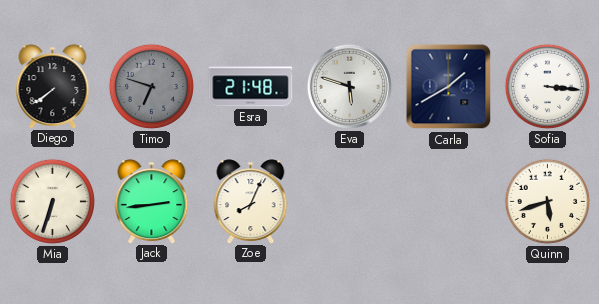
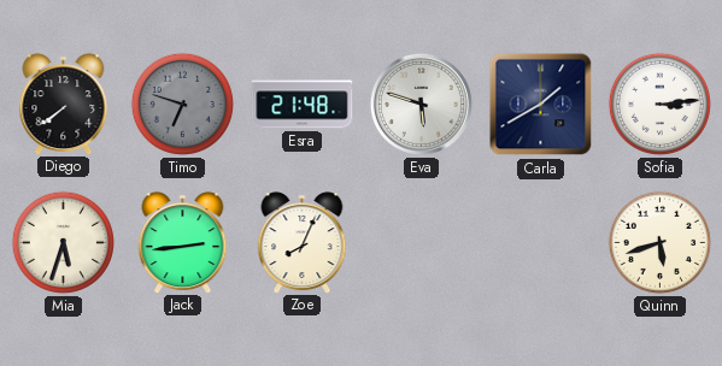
Sofia: 3:16 -> 3:14
Mia: 6:33 -> 5:33
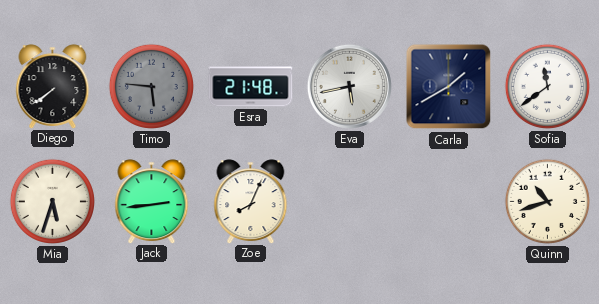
Timo: 6:48 -> 5:46
Eva: 5:48 -> 5:43
Sofia: 3:14 -> 11:39
Quinn: 5:42 -> 10:42
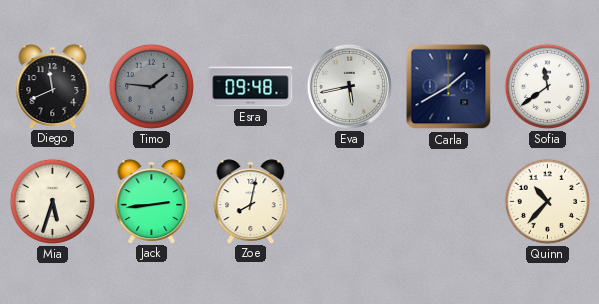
Diego: 7:39 -> 11:41
Timo: 5:46 -> 1:46
Esra: 21:48 -> 09:48
Zoe: 8:04 -> 8:02
Quinn: 10:42 -> 10:37
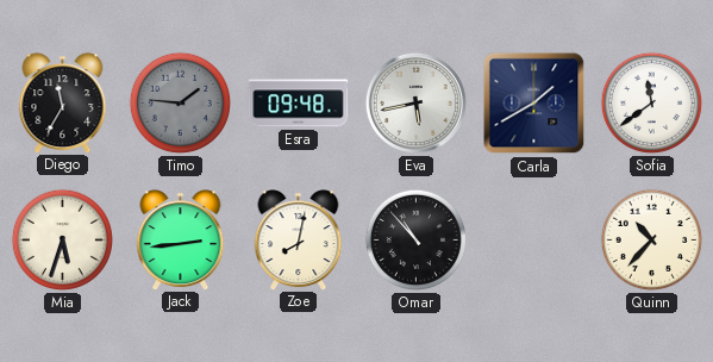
Diego: 11:41 -> 11:35
Omar: none -> 10:53
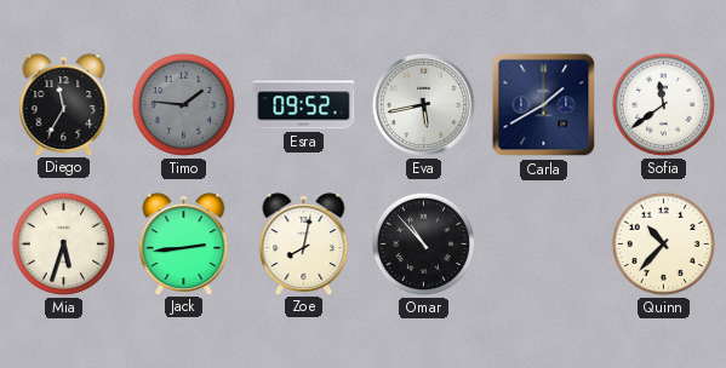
Esra: 09:48 -> 09:52
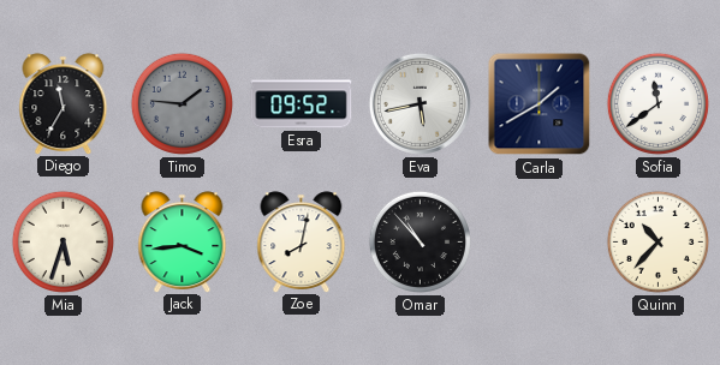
Jack: 2:44 -> 3:44
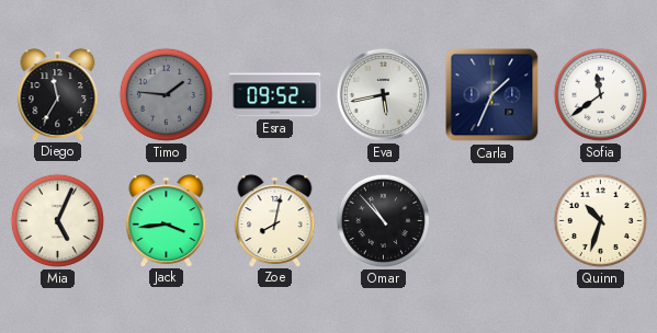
Carla: 1:40 -> 1:34
Mia: 5:33 -> 5:04
Quinn: 10:37 -> 10:33
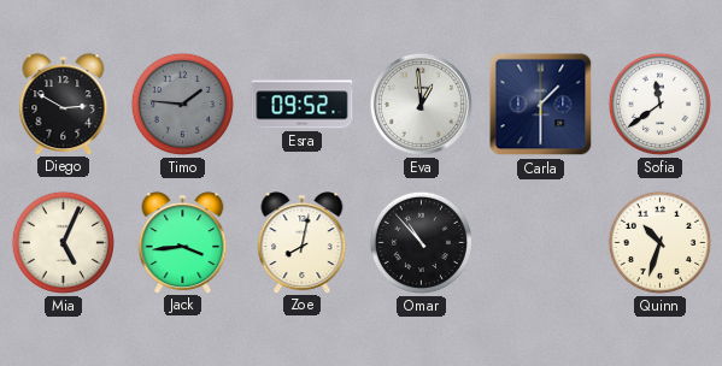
Diego: 11:35 -> 2:50
Eva: 5:43 -> 12:59
Carla: 1:34 -> 1:30
